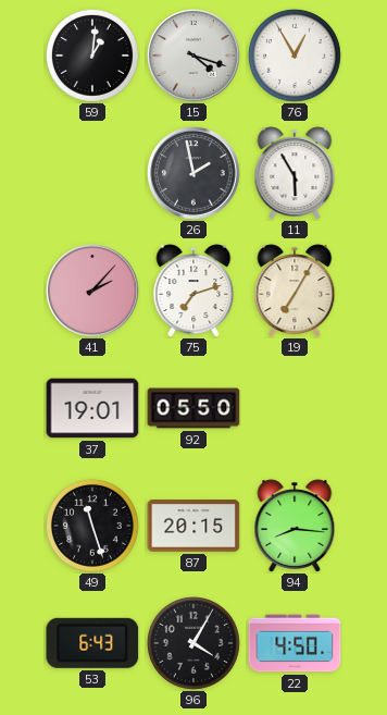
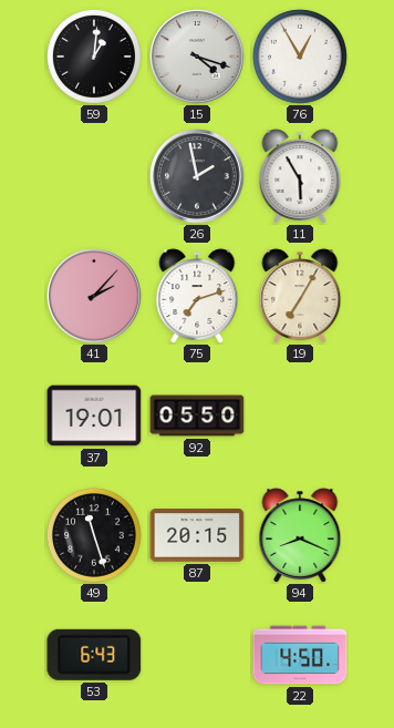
94: 8:16 -> 8:19
96: 4:05 -> none
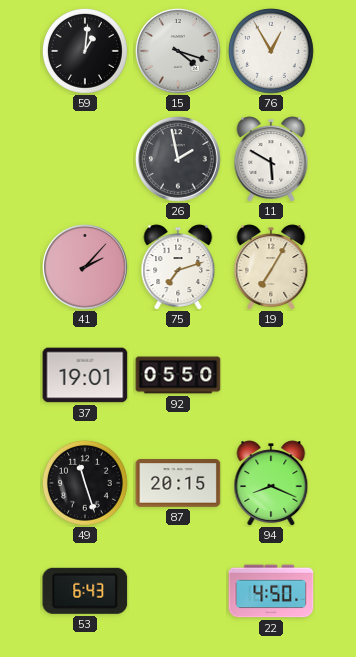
11: 5:55 -> 5:50
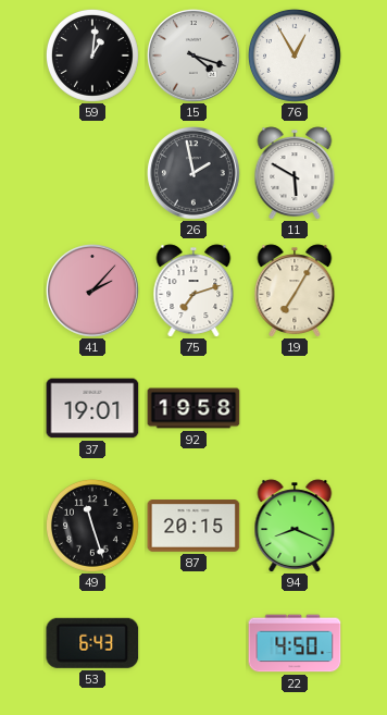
92: 05:50 -> 19:58
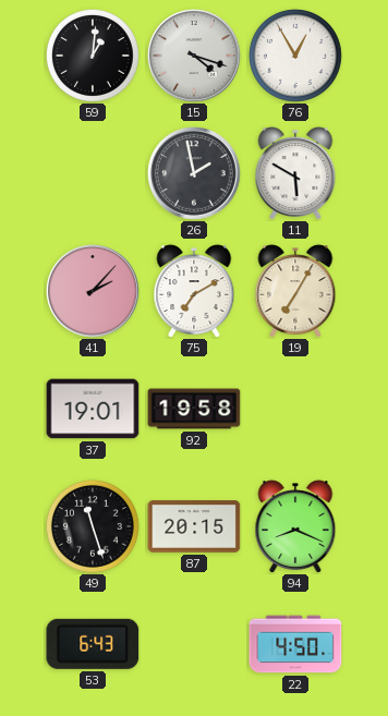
75: 7:12 -> 7:10
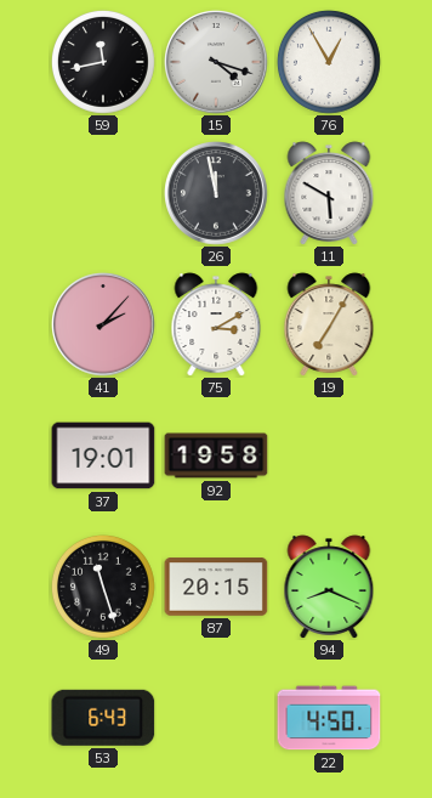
59: 1:01 -> 11:43
26: 1:58 -> 11:58
75: 7:10 -> 3:10
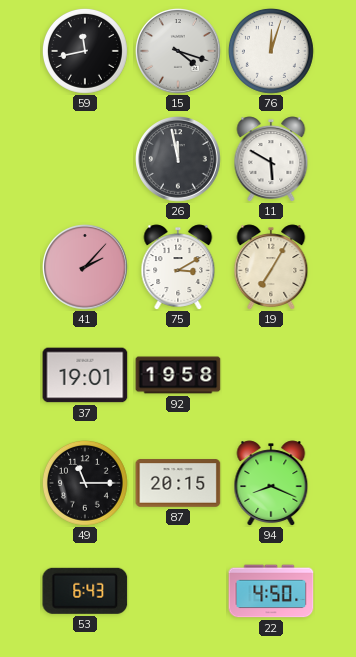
76: 12:55 -> 12:03
49: 11:27 -> 11:15
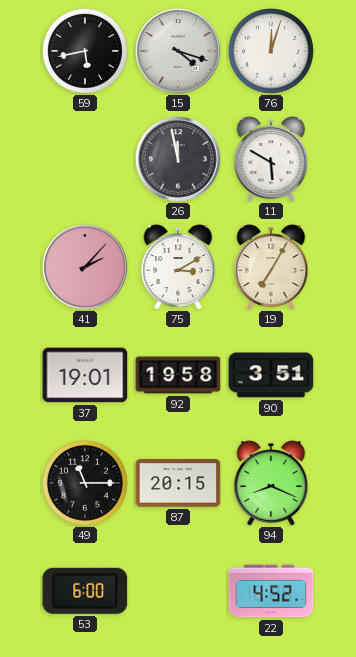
59: 11:43 -> 5:43
90: none -> 3:51
53: 6:43 -> 6:00
22: 4:50 -> 4:52
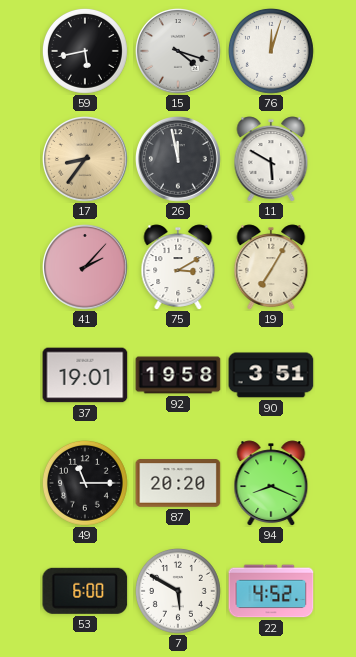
17: none -> 8:36
87: 20:15 -> 20:20
7: none -> 5:50
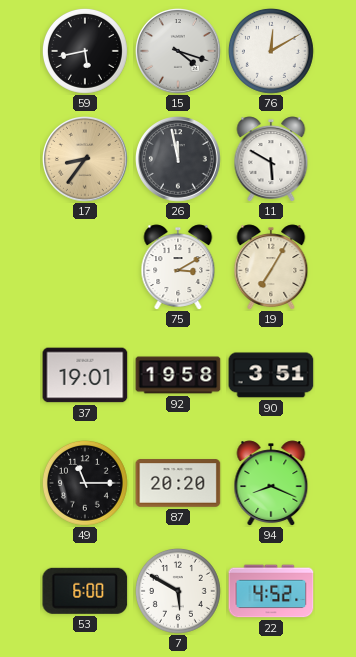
76: 12:03 -> 12:10
41: 2:07 -> none
